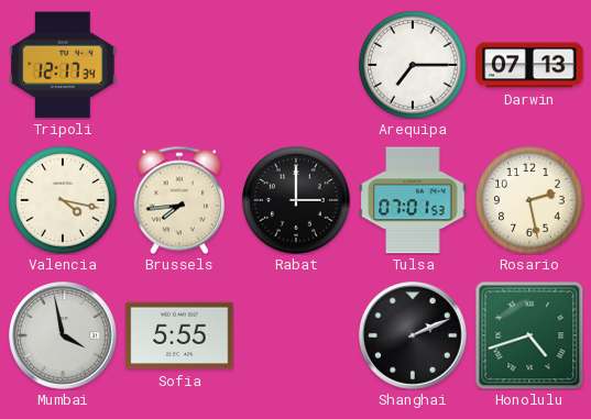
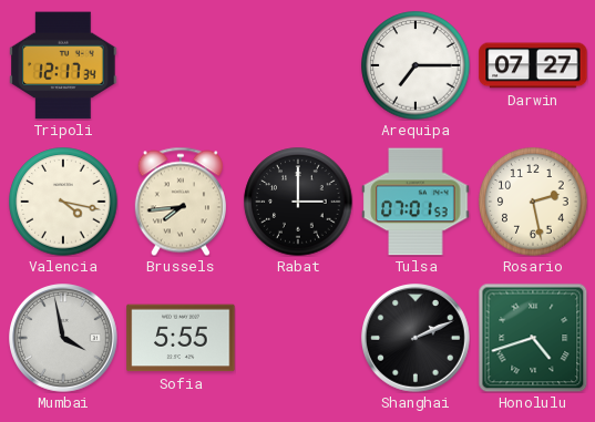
Darwin: 07:13 -> 07:27
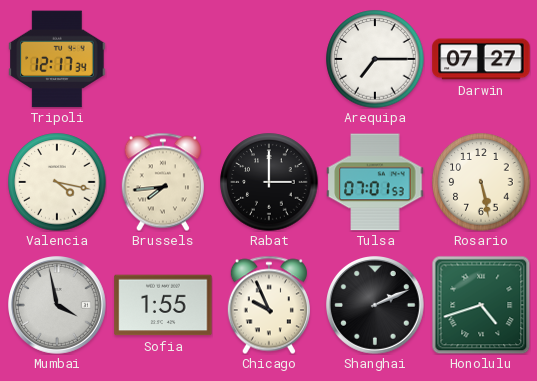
Rosario: 2:28 -> 5:28
Sofia: 5:55 -> 1:55
Chicago: none -> 9:56
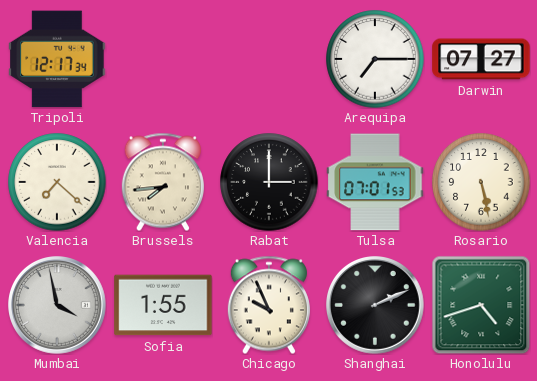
Valencia: 4:17 -> 7:22
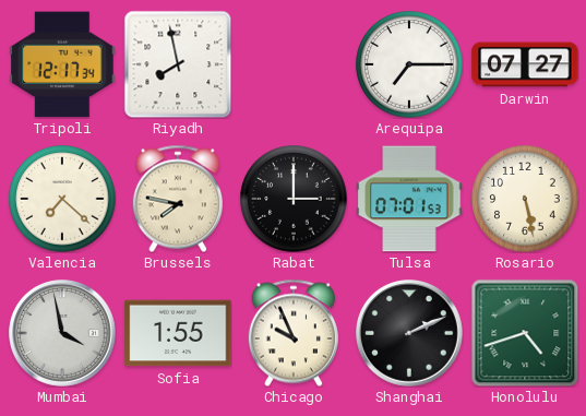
Riyadh: none -> 7:58
Brussels: 7:44 -> 7:47
